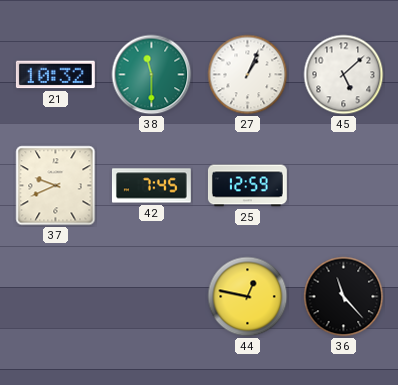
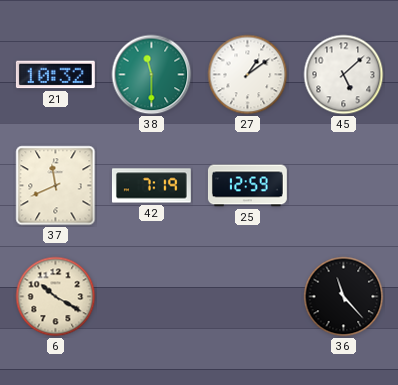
27: 1:04 -> 1:09
37: 9:41 -> 11:41
42: 7:45 -> 7:19
6: none -> 10:20
44: 12:47 -> none
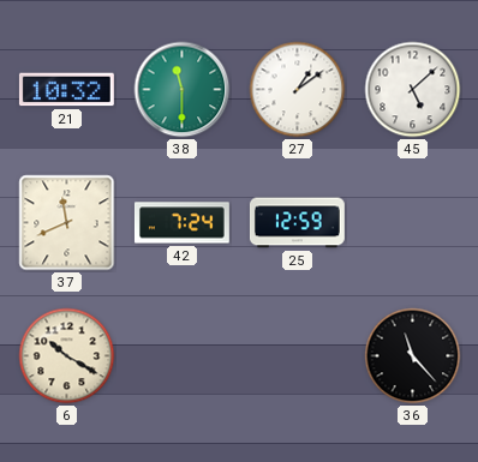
42: 7:19 -> 7:24
